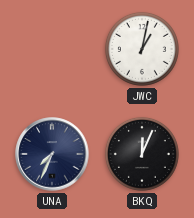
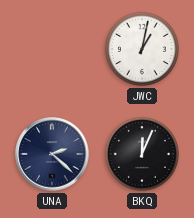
UNA: 7:34 -> 2:22
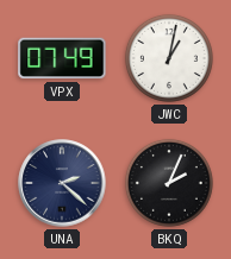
VPX: none -> 07:49
BKQ: 12:04 -> 2:04
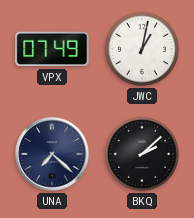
UNA: 2:22 -> 7:22
BKQ: 2:04 -> 2:08
